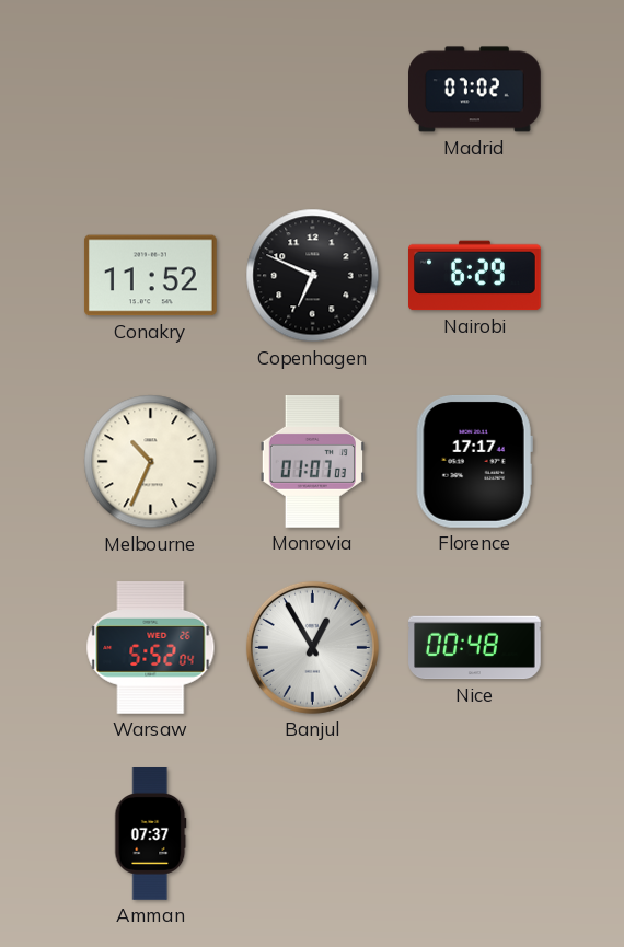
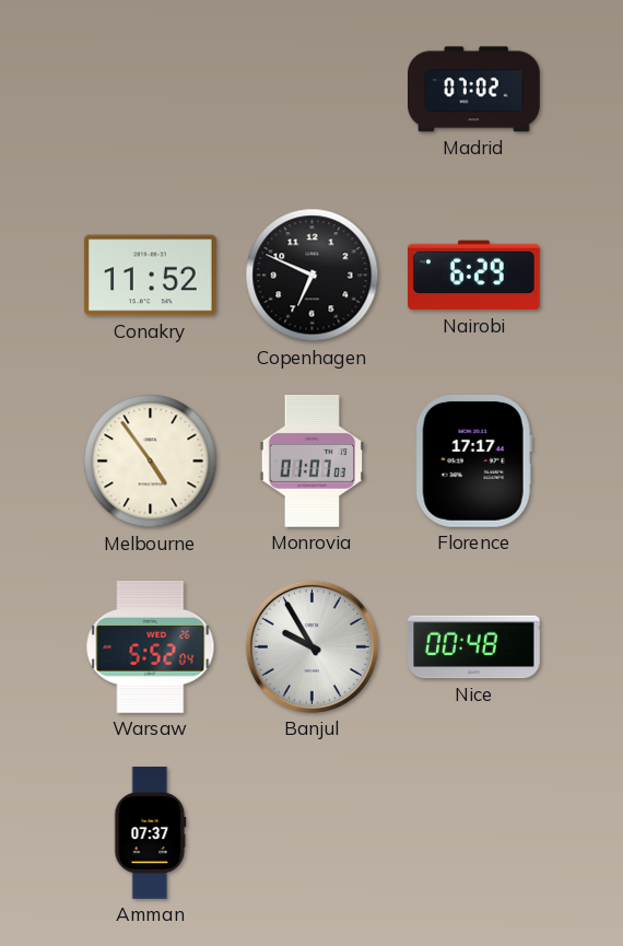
Melbourne: 10:34 -> 4:54
Banjul: 12:55 -> 9:55
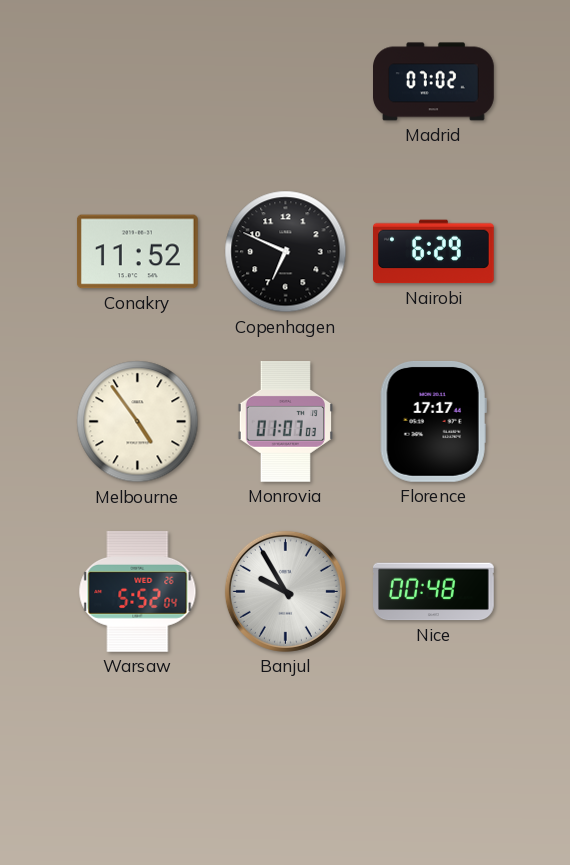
Amman: 07:37 -> none
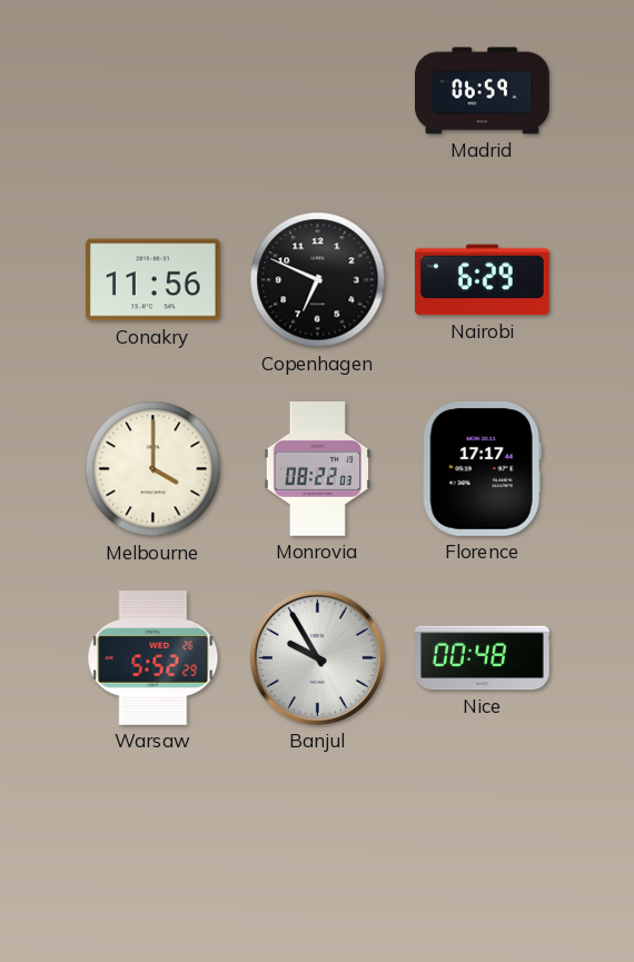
Madrid: 07:02 -> 06:59
Conakry: 11:52 -> 11:56
Melbourne: 4:54 -> 4:00
Monrovia: 01:07 -> 08:22
Warsaw: 5:52:04 -> 5:52:29
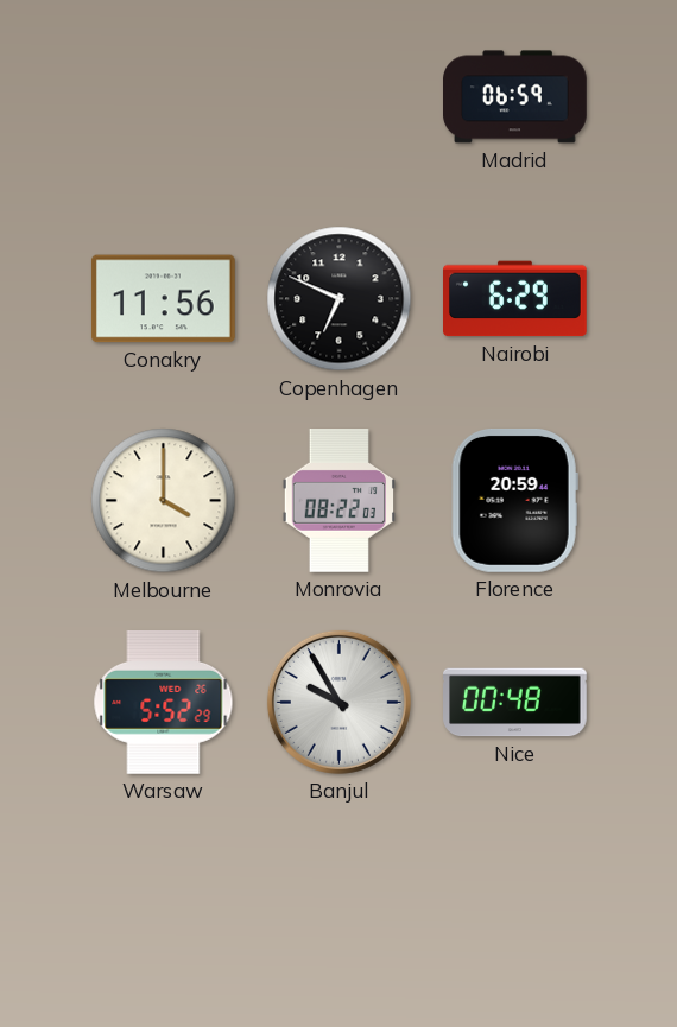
Florence: 17:17 -> 20:59
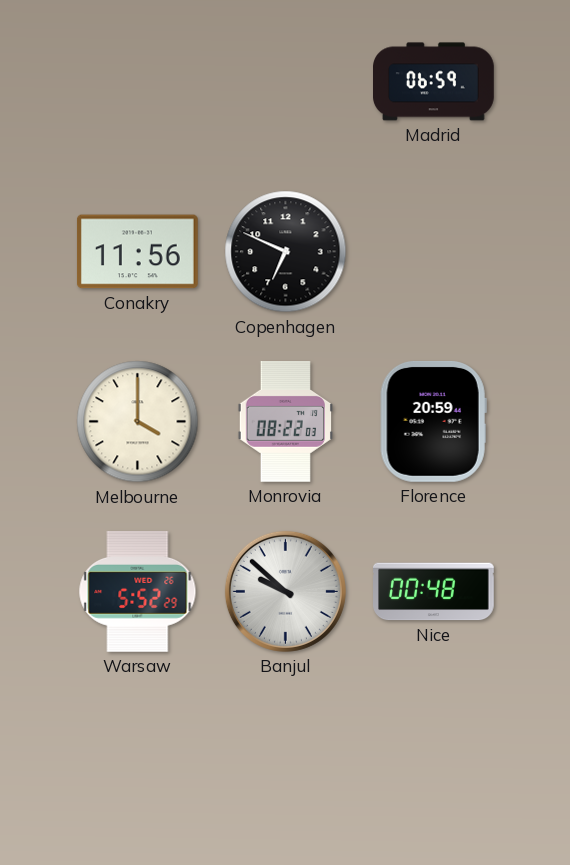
Nairobi: 6:29 -> none
Banjul: 9:55 -> 9:52
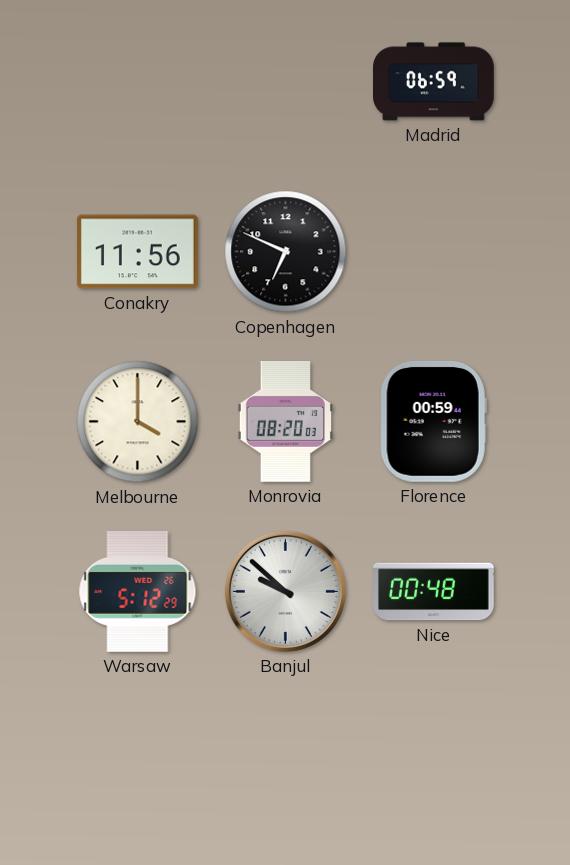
Monrovia: 08:22 -> 08:20
Florence: 20:59 -> 00:59
Warsaw: 5:52 -> 5:12
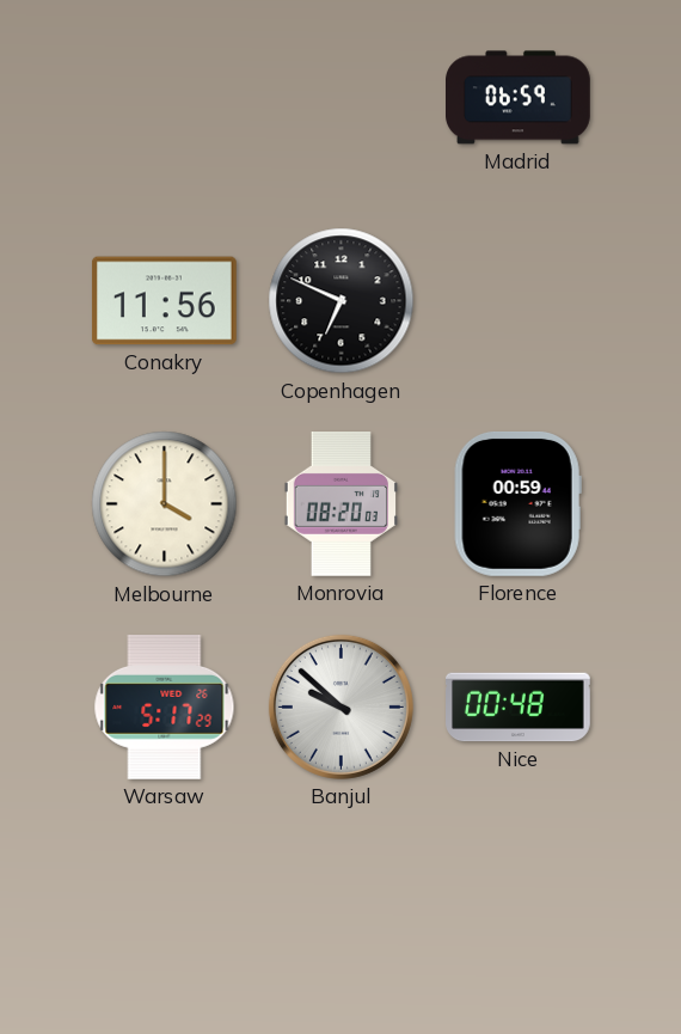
Warsaw: 5:12 -> 5:17
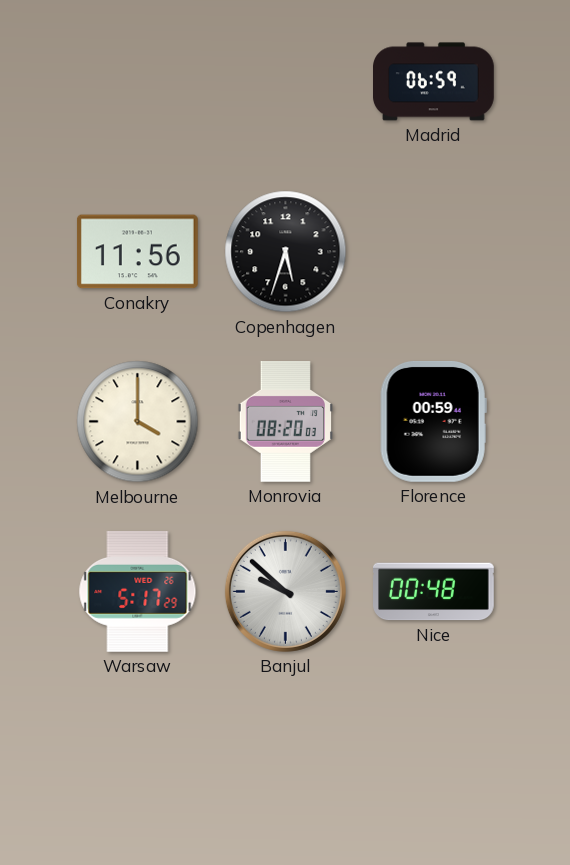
Copenhagen: 6:49 -> 5:33
